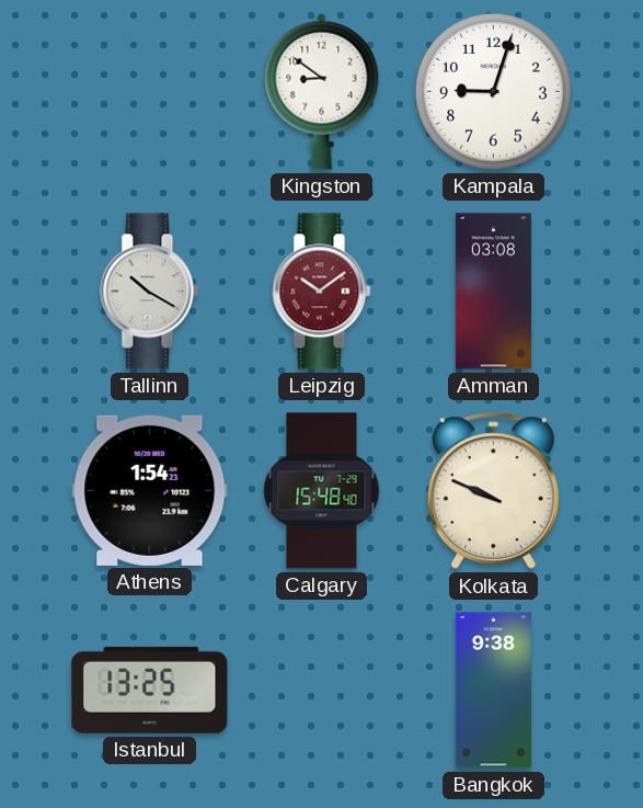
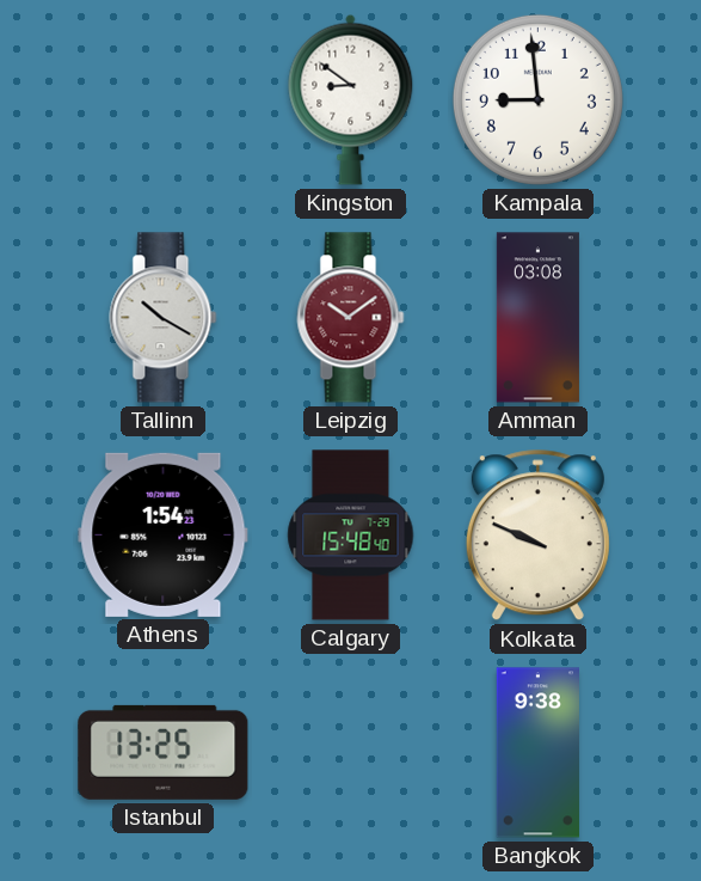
Kampala: 9:03 -> 8:59
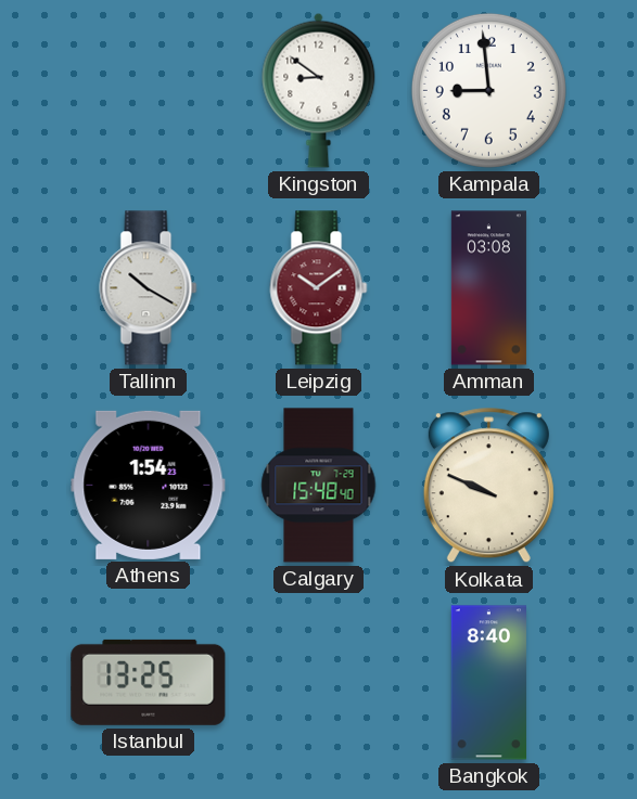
Bangkok: 9:38 -> 8:40
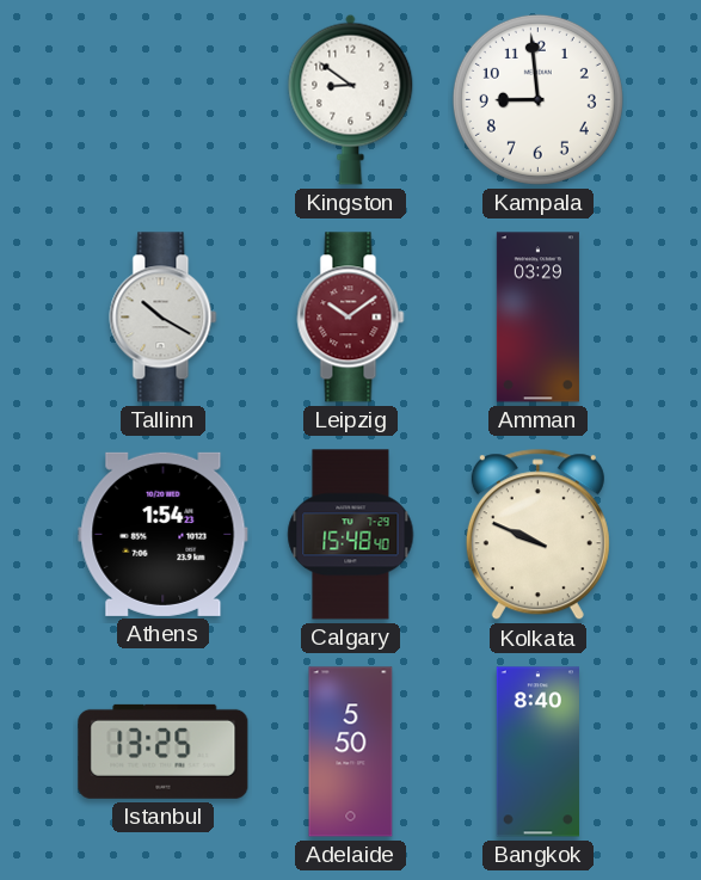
Amman: 03:08 -> 03:29
Adelaide: none -> 5:50
